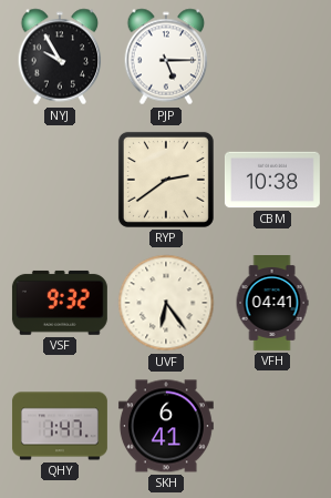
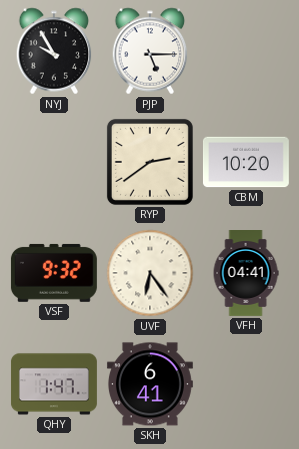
CBM: 10:38 -> 10:20
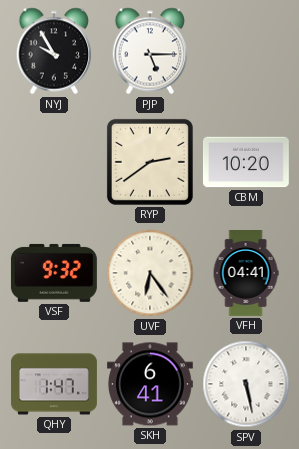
SPV: none -> 5:28
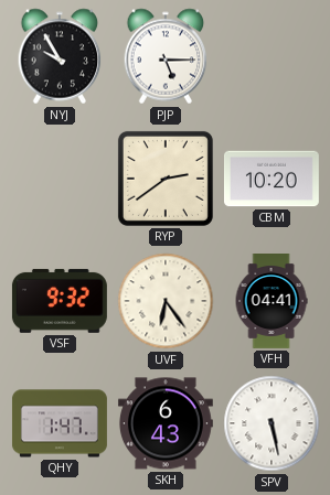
SKH: 6:41 -> 6:43
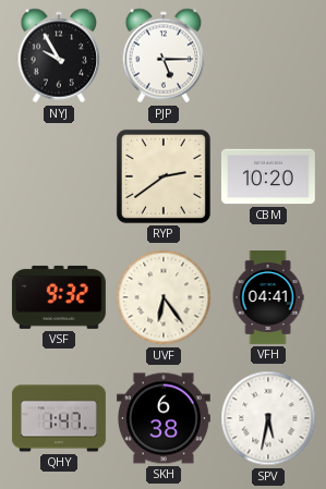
SKH: 6:43 -> 6:38
SPV: 5:28 -> 5:32
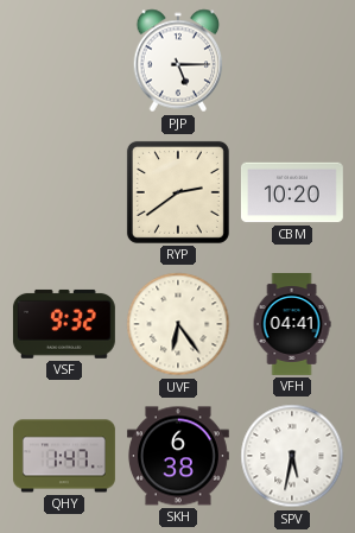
NYJ: 9:55 -> none
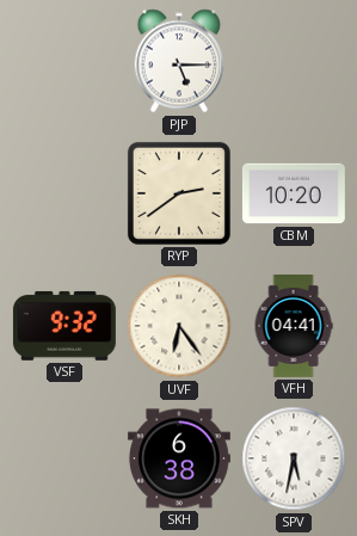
QHY: 1:47 -> none
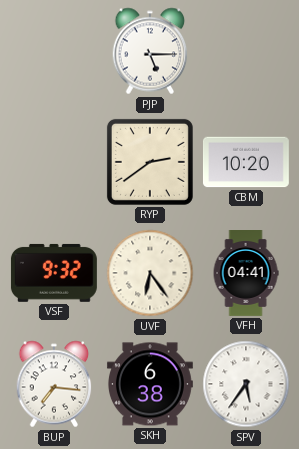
BUP: none -> 7:16
SPV: 5:32 -> 5:36
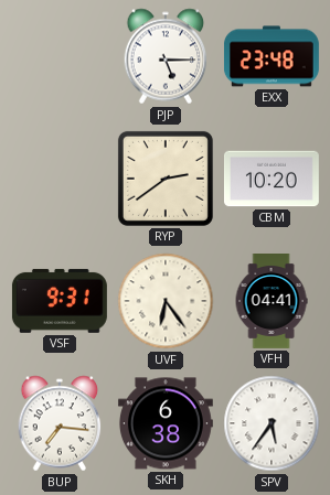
EXX: none -> 23:48
VSF: 9:32 -> 9:31
